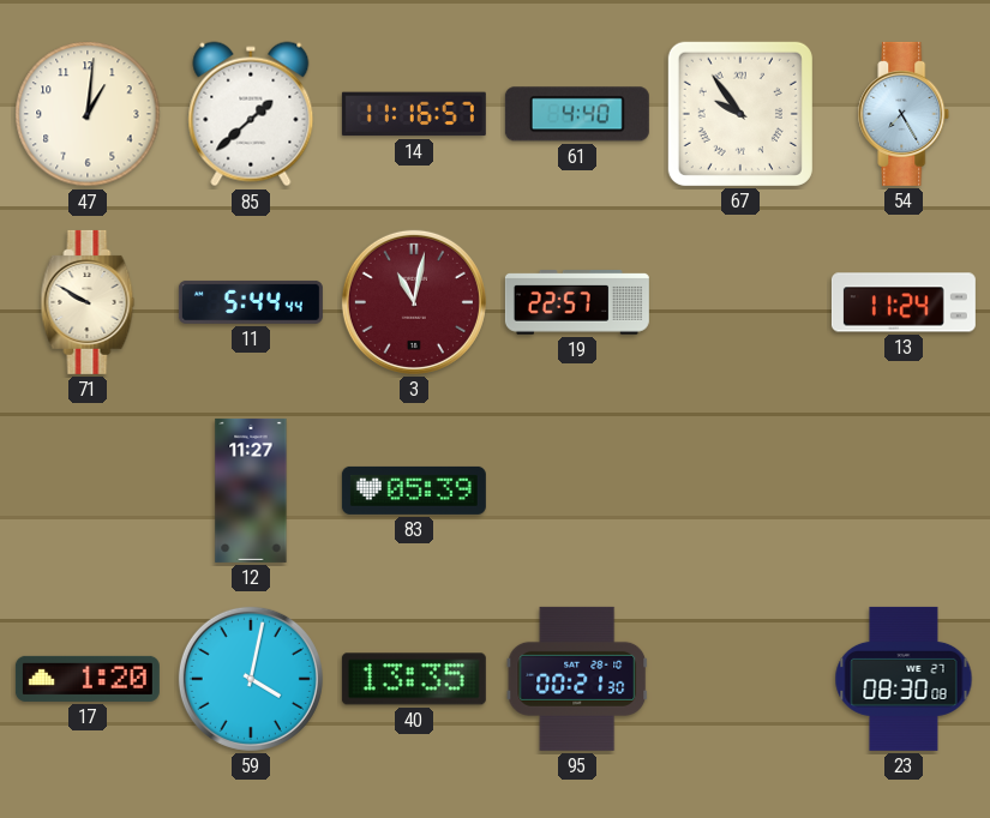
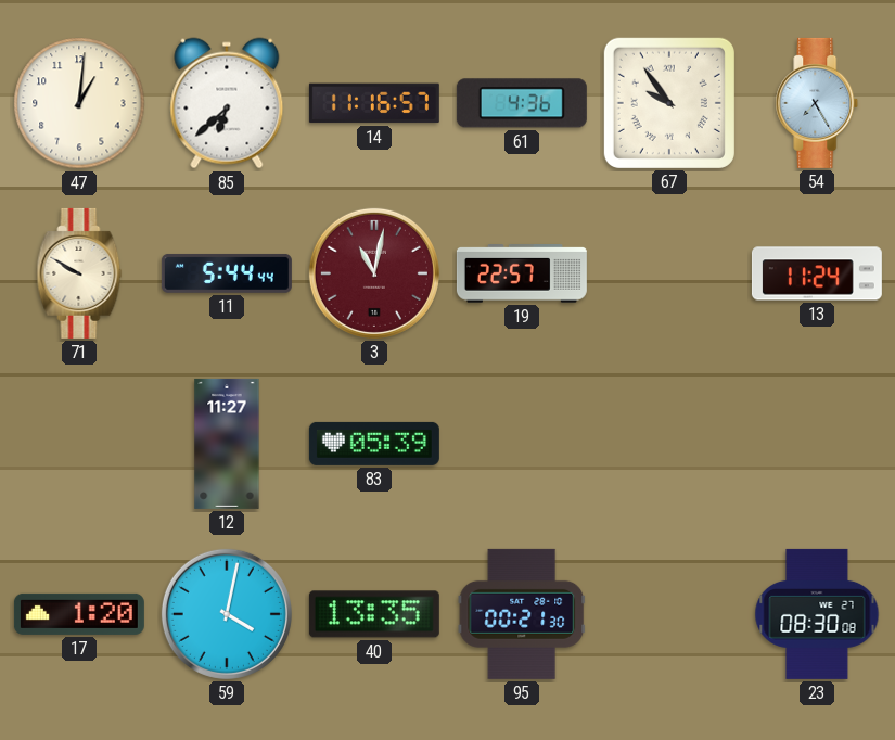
85: 1:38 -> 6:38
61: 4:40 -> 4:36
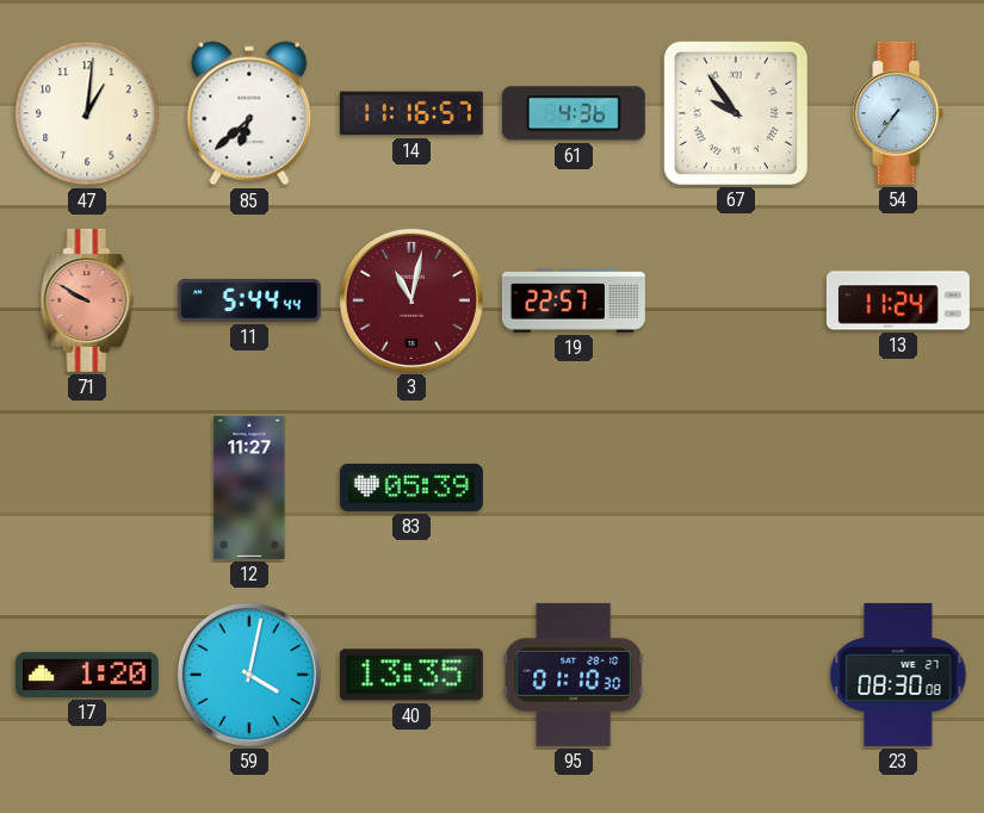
54: 7:25 -> 7:36
71 dial: cream -> salmon
95: 00:21 -> 01:10
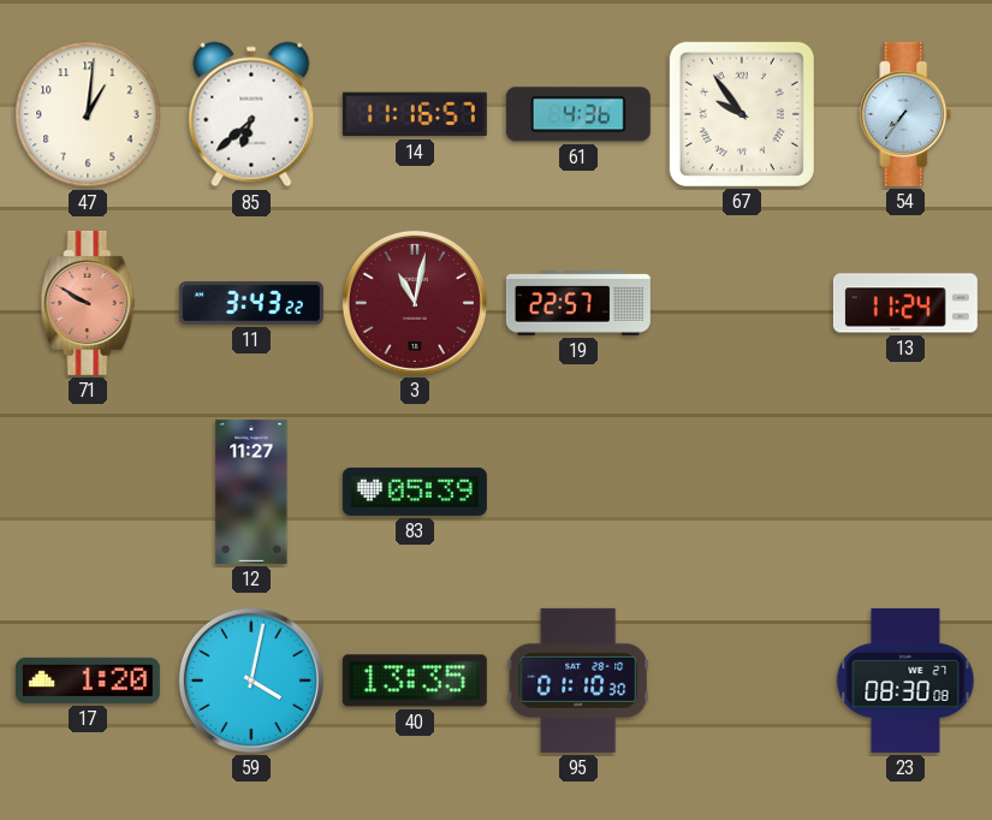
11: 5:44 -> 3:43
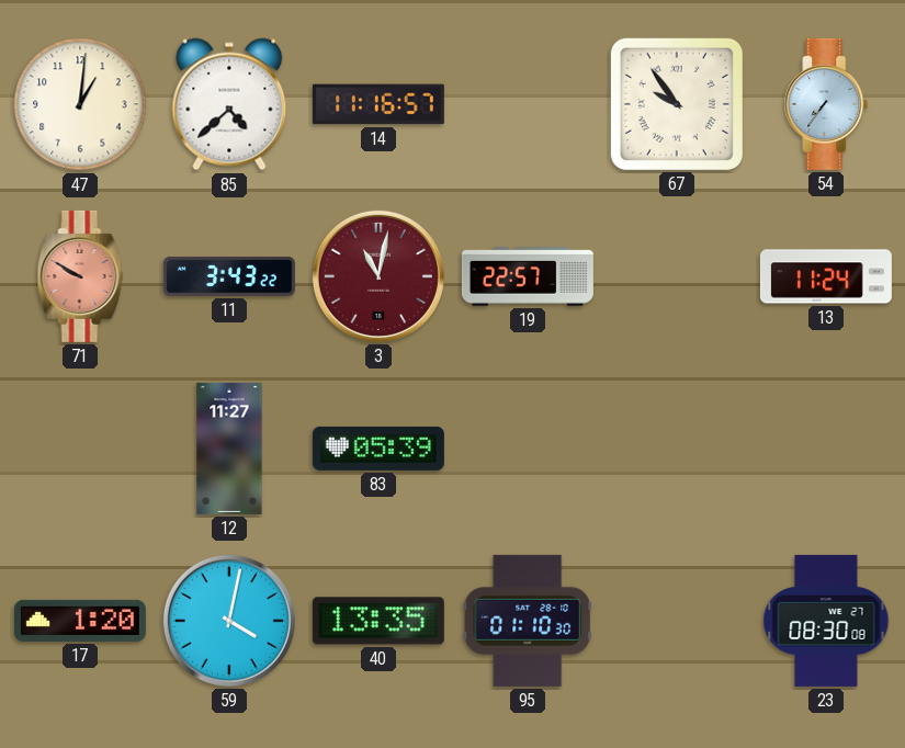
85: 6:38 -> 4:38
61: 4:36 -> none
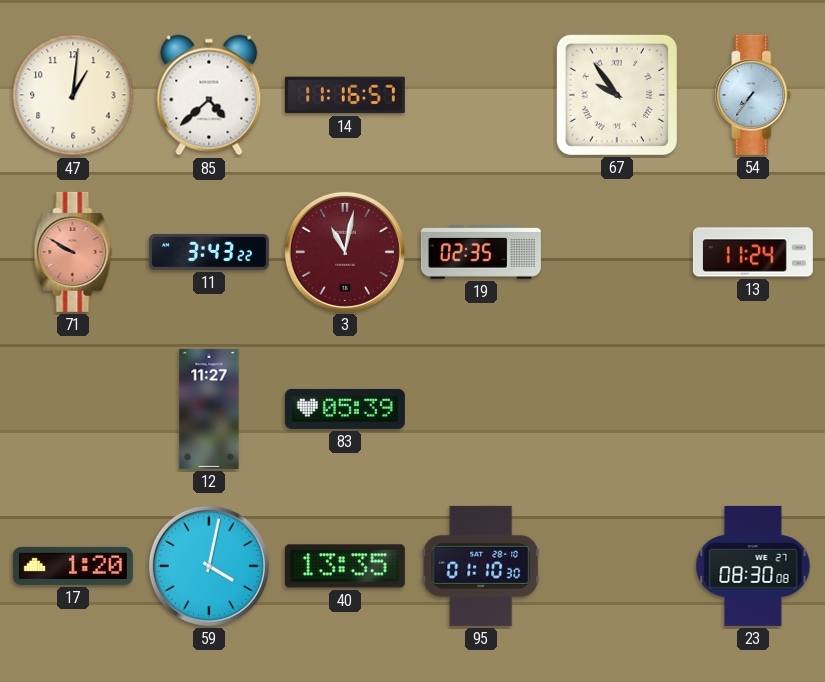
19: 22:57 -> 02:35
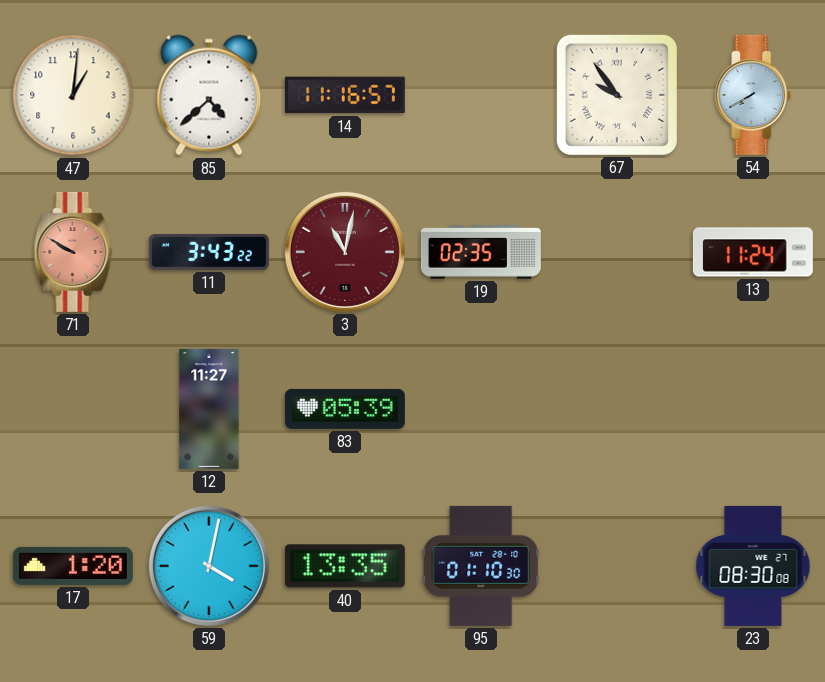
54: 7:36 -> 7:40
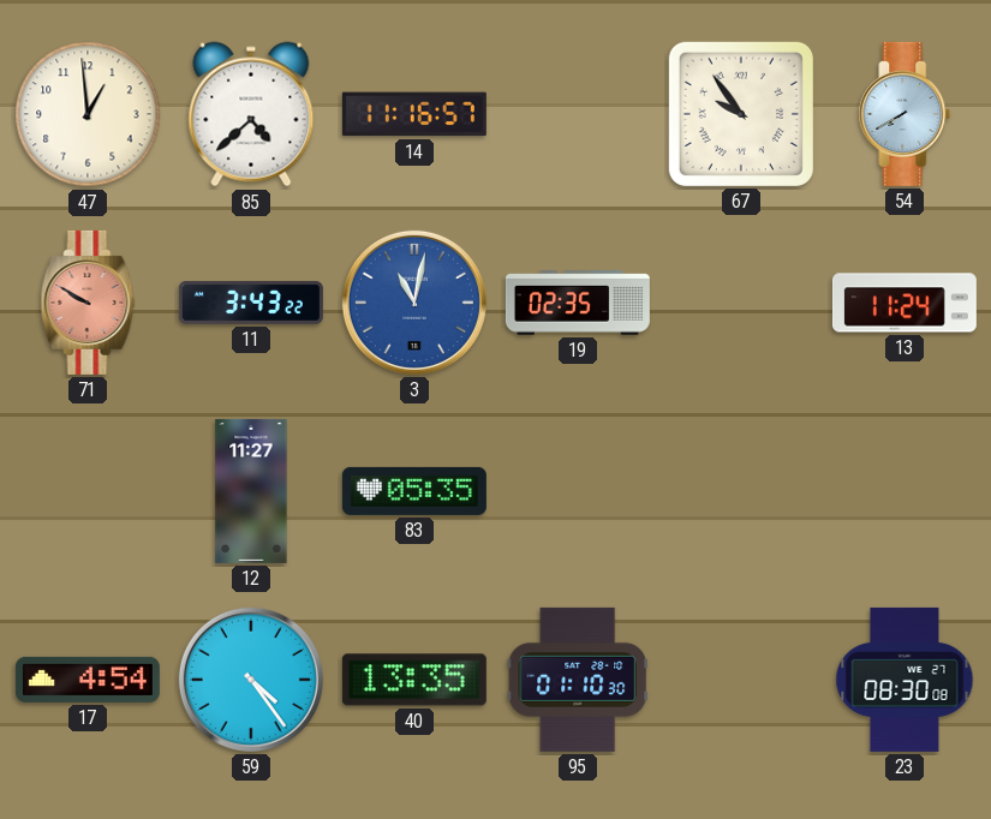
47: 1:01 -> 12:59
3 dial: burgundy -> blue
83: 05:39 -> 05:35
17: 1:20 -> 4:54
59: 4:02 -> 4:24
